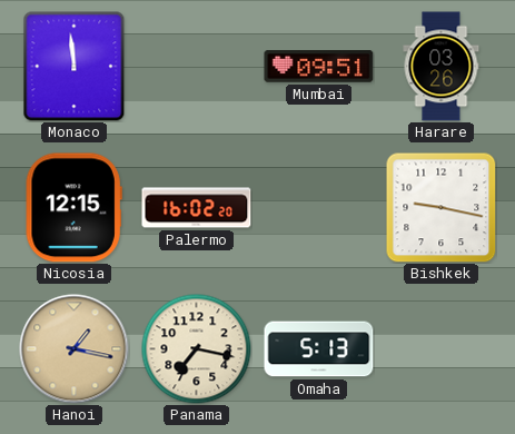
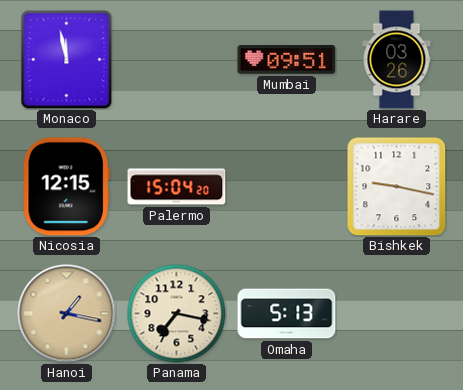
Monaco: 11:59 -> 11:58
Palermo: 16:02 -> 15:04
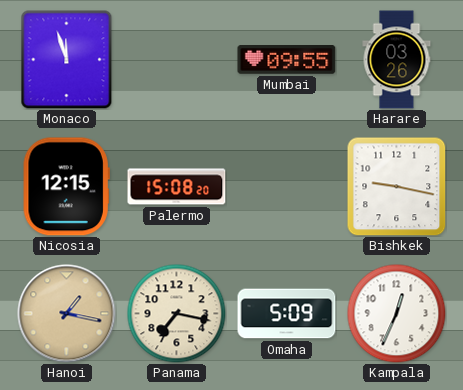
Monaco: 11:58 -> 11:57
Mumbai: 09:51 -> 09:55
Palermo: 15:04 -> 15:08
Omaha: 5:13 -> 5:09
Kampala: none -> 12:34
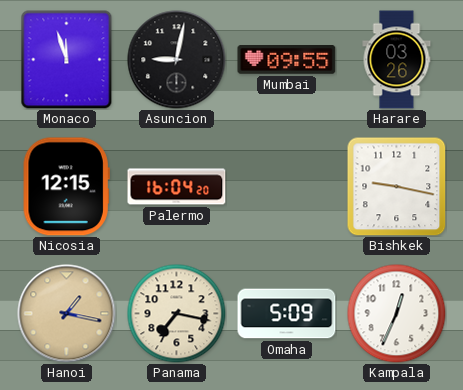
Asuncion: none -> 9:02
Palermo: 15:08 -> 16:04
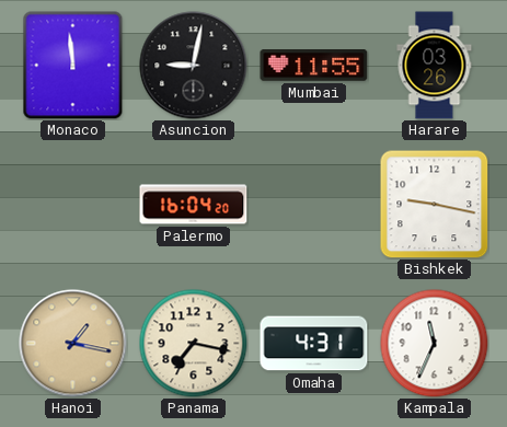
Monaco: 11:57 -> 11:59
Mumbai: 09:55 -> 11:55
Nicosia: 12:15 -> none
Omaha: 5:09 -> 4:31
Kampala: 12:34 -> 11:34
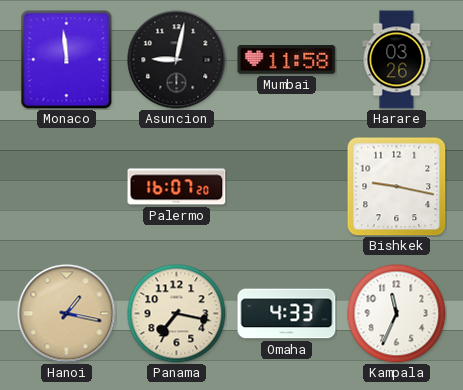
Mumbai: 11:55 -> 11:58
Palermo: 16:04 -> 16:07
Omaha: 4:31 -> 4:33
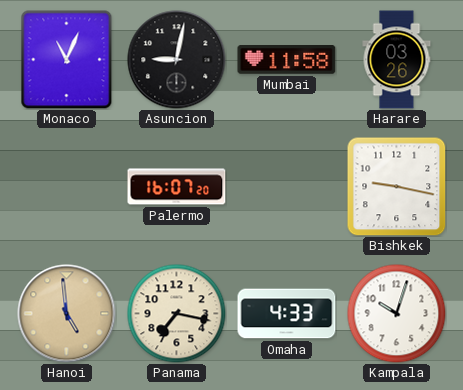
Monaco: 11:59 -> 11:04
Hanoi: 1:17 -> 4:59
Kampala: 11:34 -> 10:03
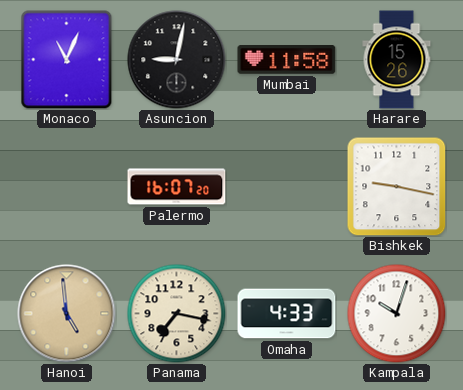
Harare: 03:26 -> 15:26
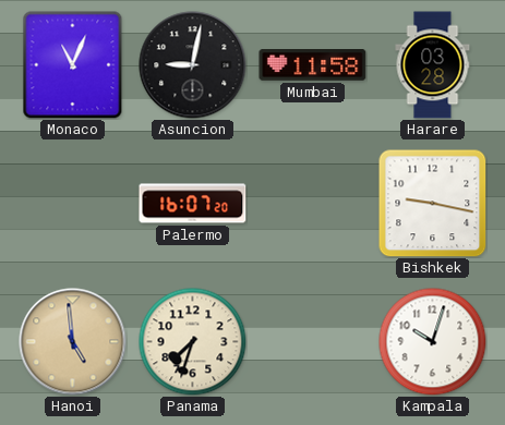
Harare: 15:26 -> 03:28
Panama: 7:17 -> 7:33
Omaha: 4:33 -> none
